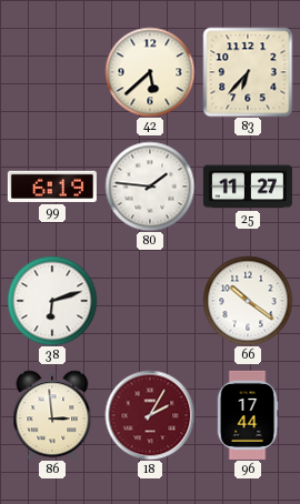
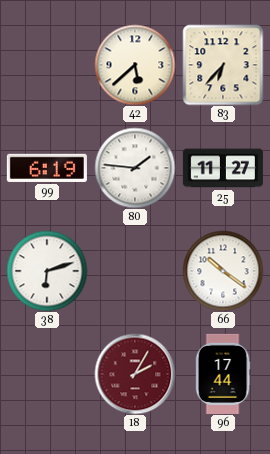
86: 2:59 -> none
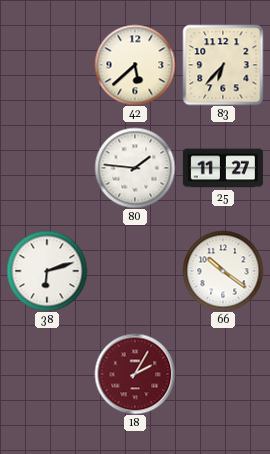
99: 6:19 -> none
96: 17:44 -> none
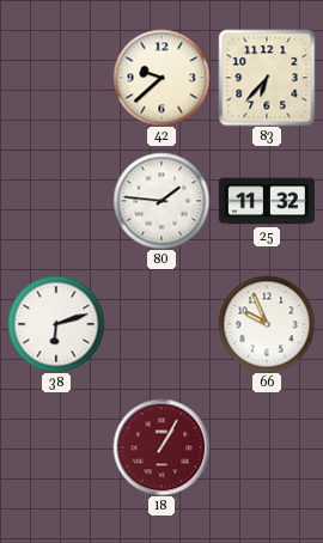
42: 5:38 -> 9:38
25: 11:27 -> 11:32
66: 10:21 -> 9:56
18: 2:05 -> 1:05
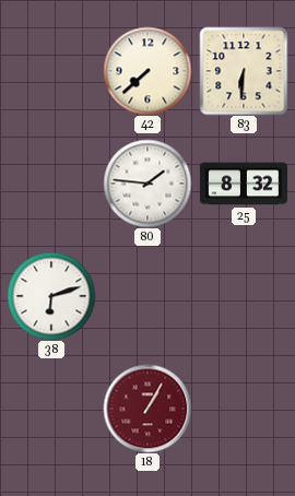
42: 9:38 -> 7:38
83: 6:37 -> 6:31
25: 11:32 -> 8:32
66: 9:56 -> none
